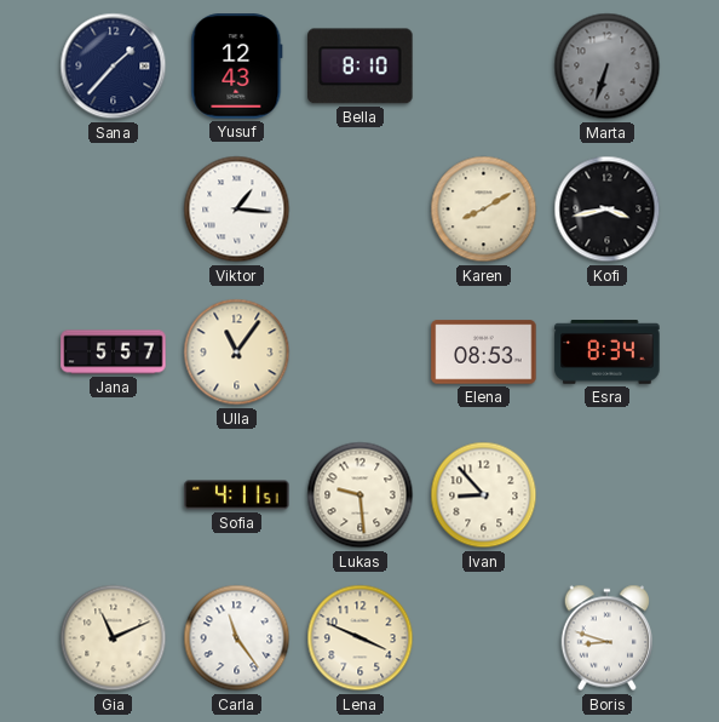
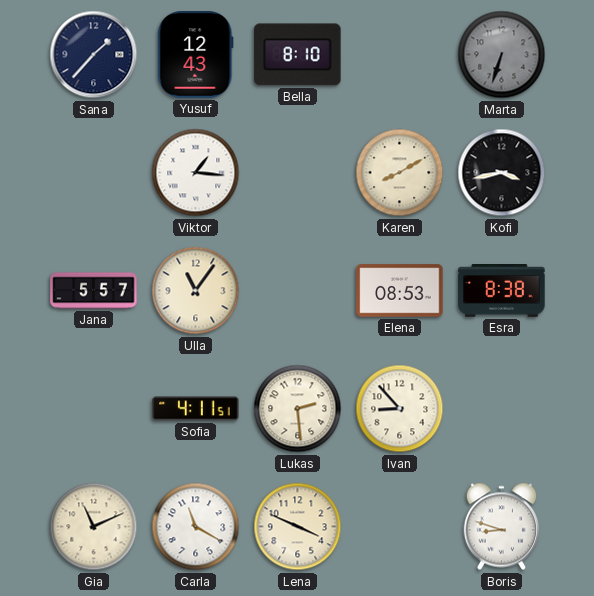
Esra: 8:34 -> 8:38
Lukas: 9:29 -> 2:29
Carla: 11:24 -> 11:20
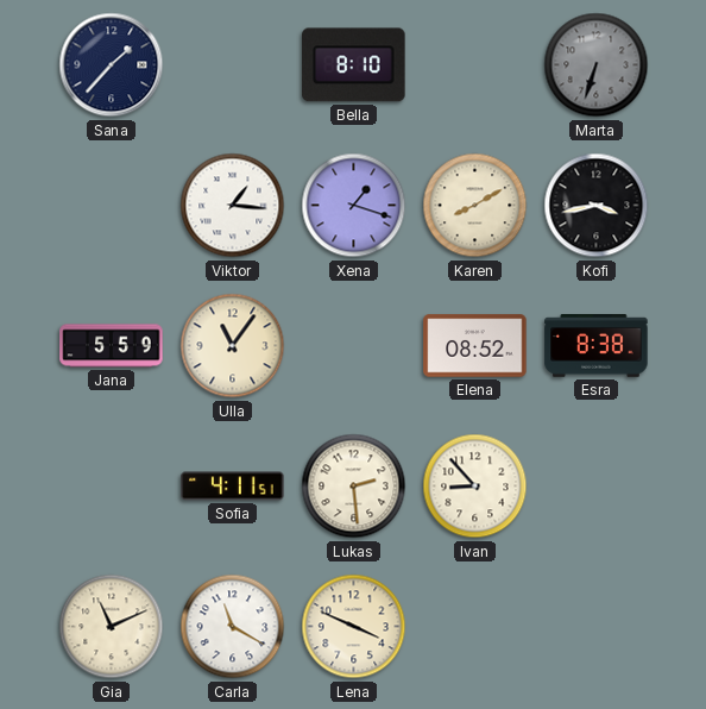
Yusuf: 12:43 -> none
Xena: none -> 1:18
Jana: 5:57 -> 5:59
Elena: 08:53 -> 08:52
Boris: 8:48 -> none
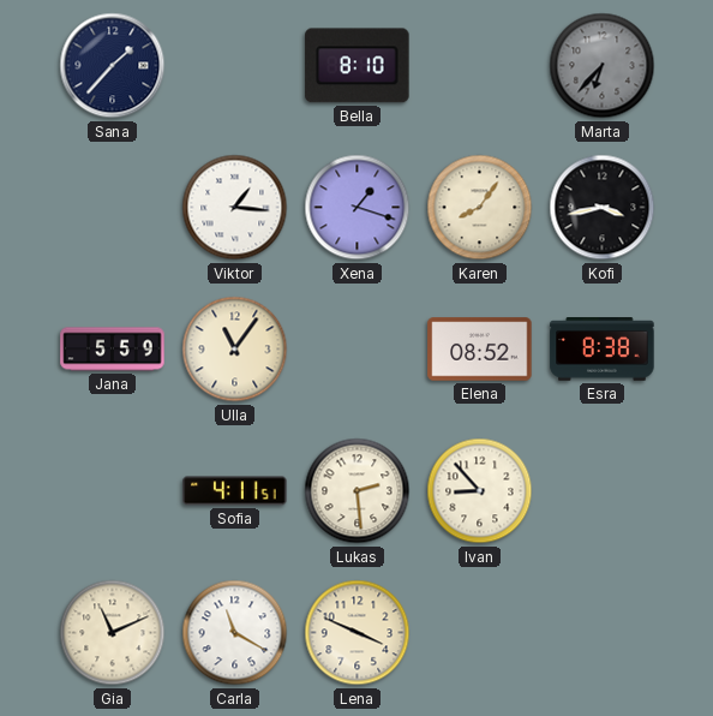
Marta: 6:33 -> 6:37
Karen: 8:10 -> 8:06
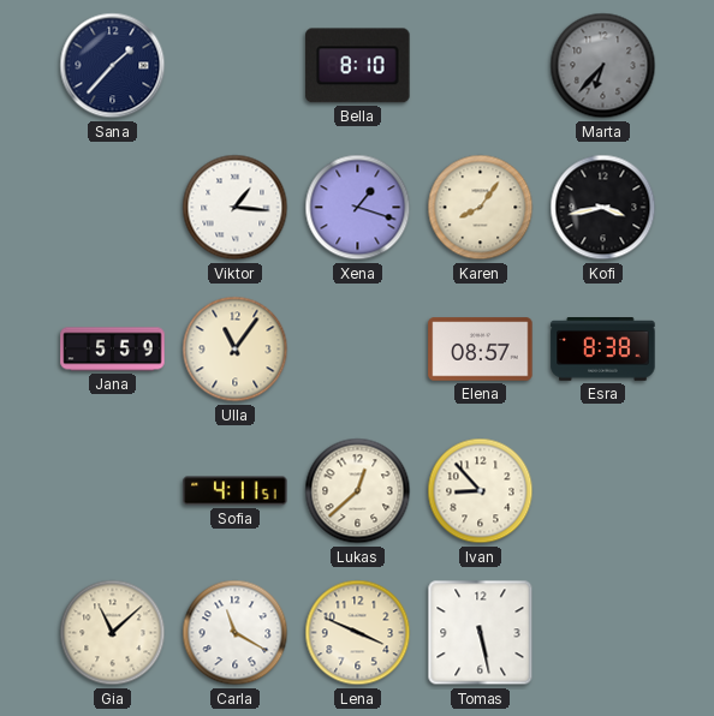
Elena: 08:52 -> 08:57
Lukas: 2:29 -> 12:38
Gia: 11:11 -> 11:08
Tomas: none -> 5:28
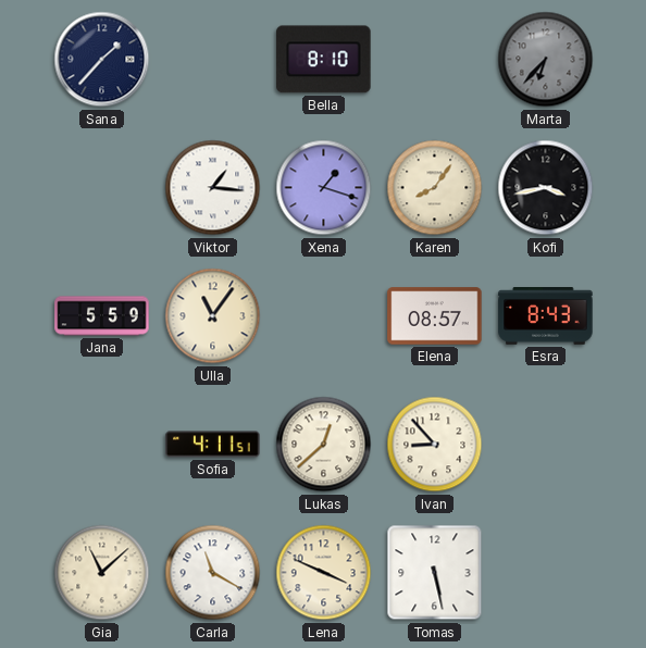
Esra: 8:38 -> 8:43
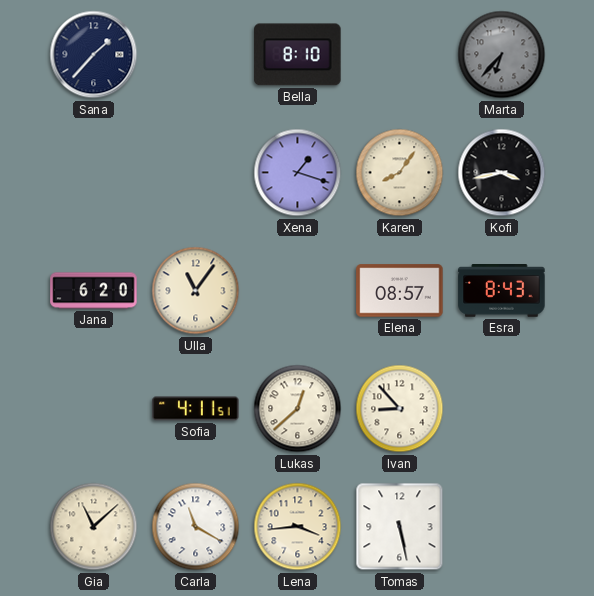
Viktor: 1:16 -> none
Jana: 5:59 -> 6:20
Lena: 3:49 -> 3:44
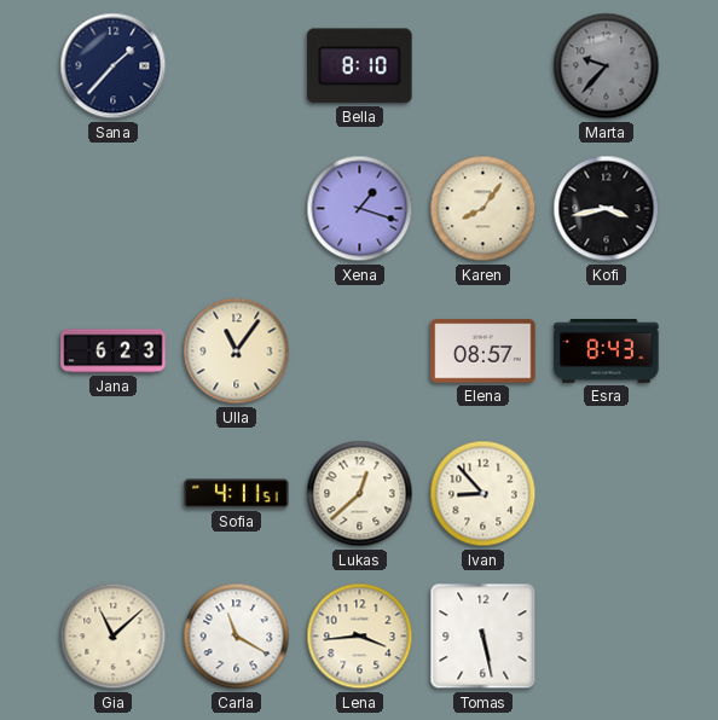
Marta: 6:37 -> 9:37
Jana: 6:20 -> 6:23
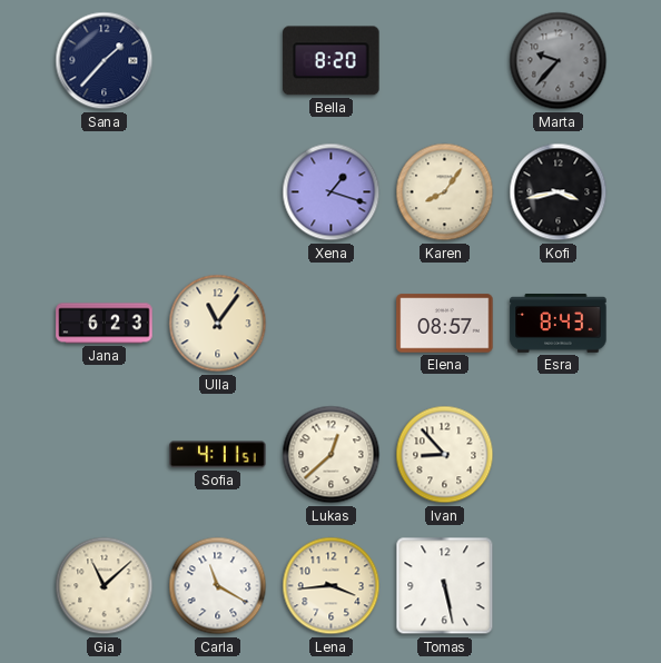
Bella: 8:10 -> 8:20
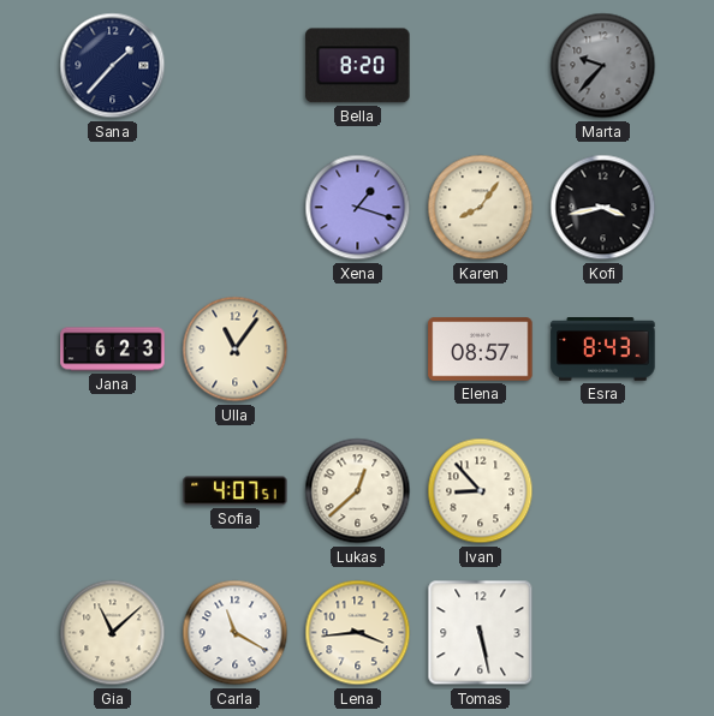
Sofia: 4:11 -> 4:07
